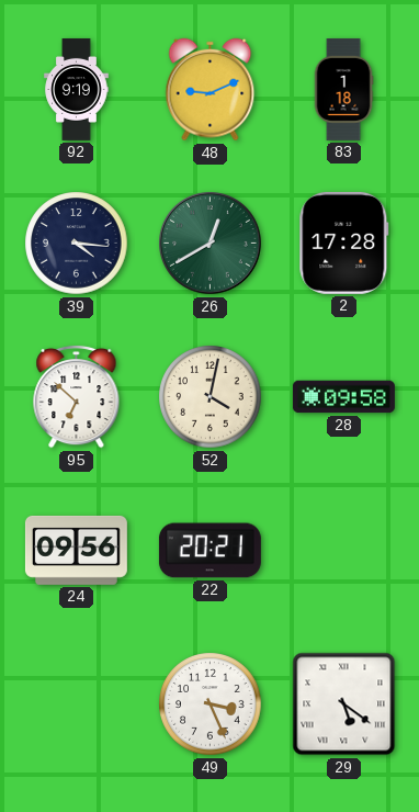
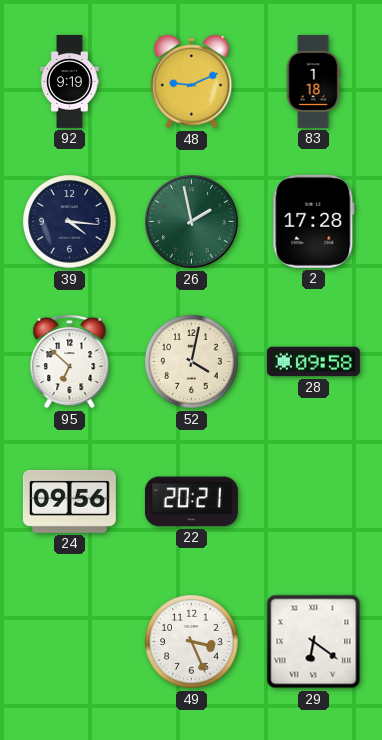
26: 12:40 -> 1:58
29: 5:21 -> 6:21
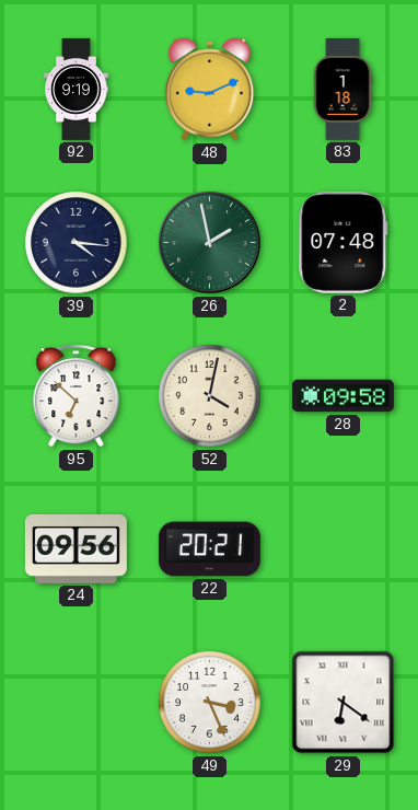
2: 17:28 -> 07:48
